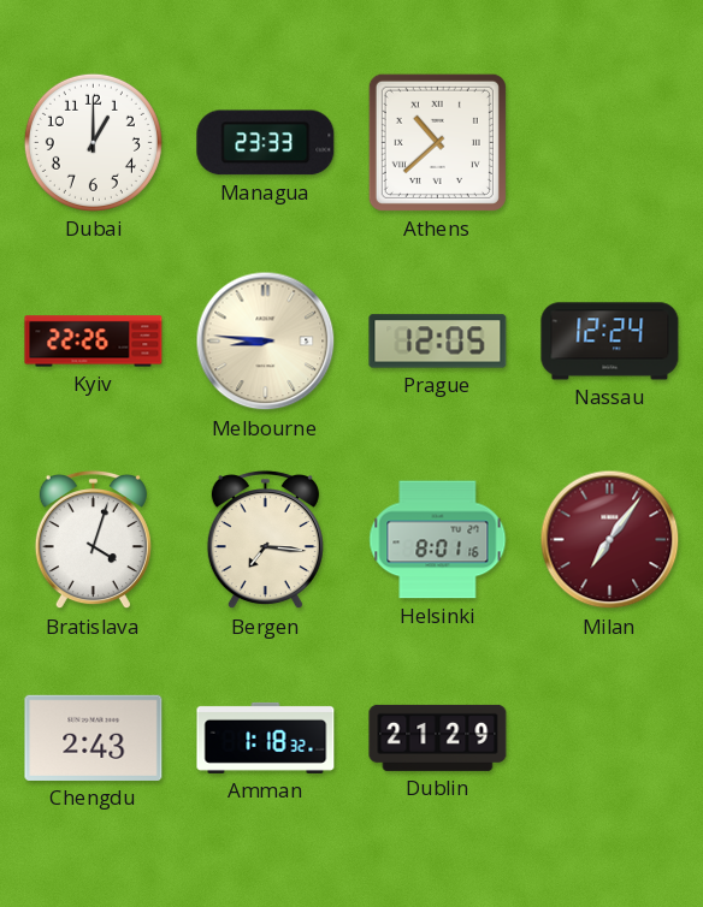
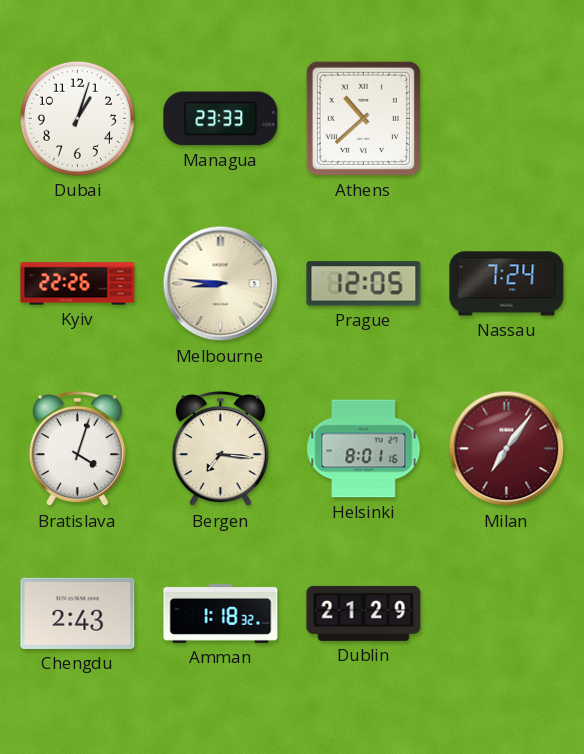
Dubai: 1:00 -> 1:03
Nassau: 12:24 -> 7:24
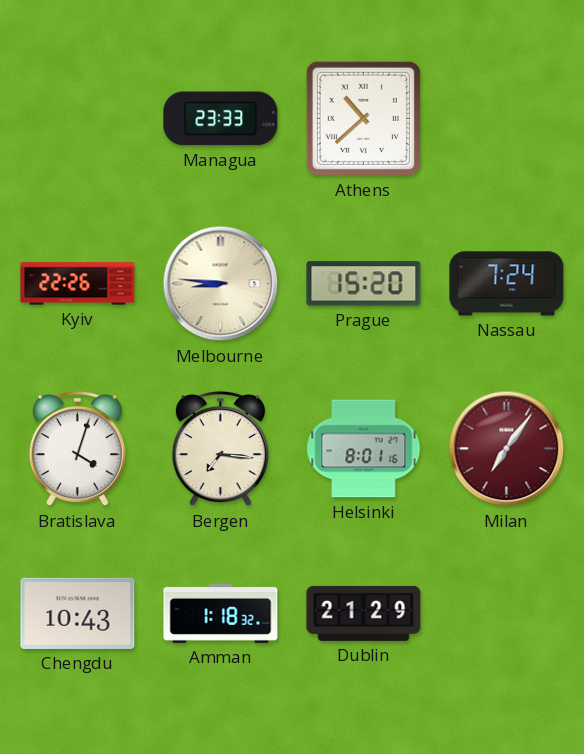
Dubai: 1:03 -> none
Prague: 12:05 -> 15:20
Chengdu: 2:43 -> 10:43
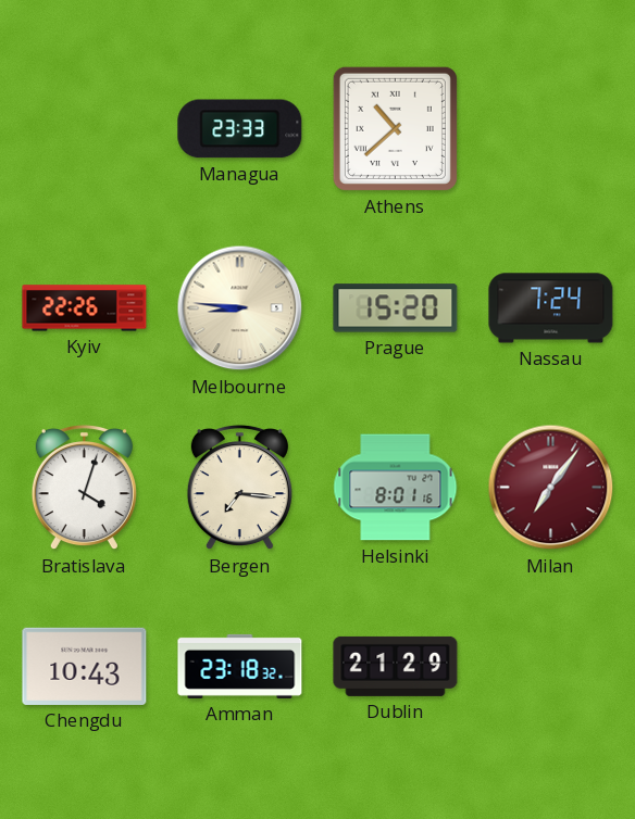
Amman: 1:18 -> 23:18
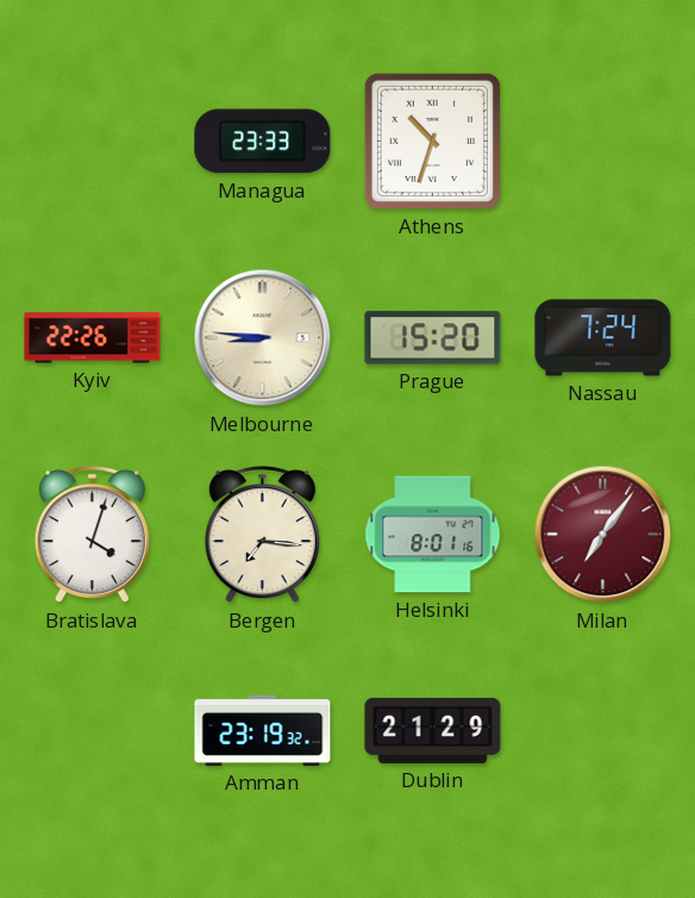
Athens: 10:38 -> 10:33
Chengdu: 10:43 -> none
Amman: 23:18 -> 23:19
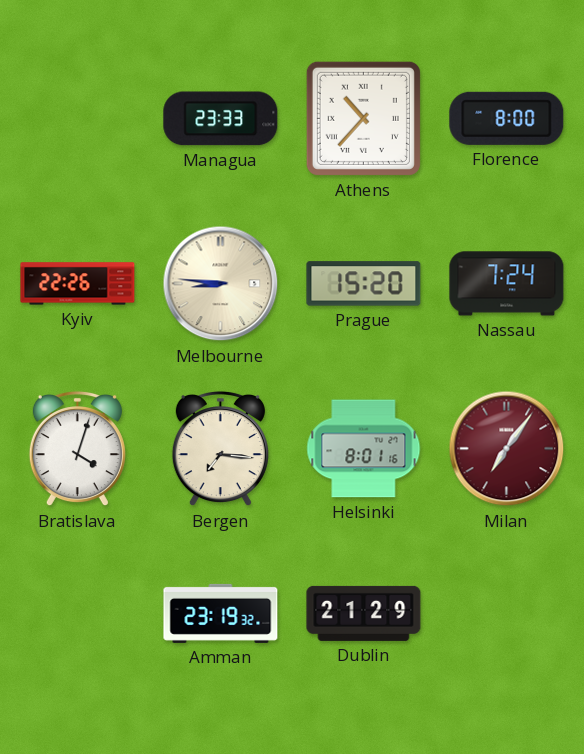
Athens: 10:33 -> 10:37
Florence: none -> 8:00
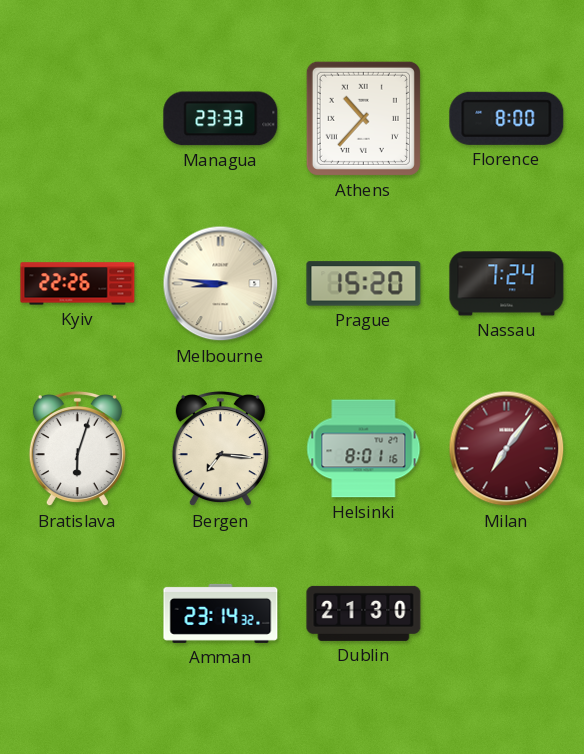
Bratislava: 4:03 -> 6:03
Amman: 23:19 -> 23:14
Dublin: 21:29 -> 21:30
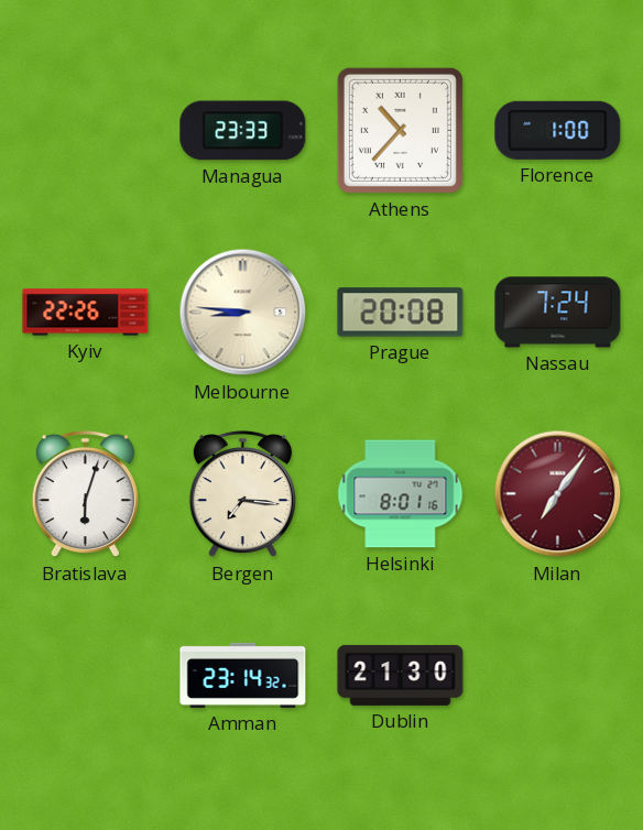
Florence: 8:00 -> 1:00
Prague: 15:20 -> 20:08
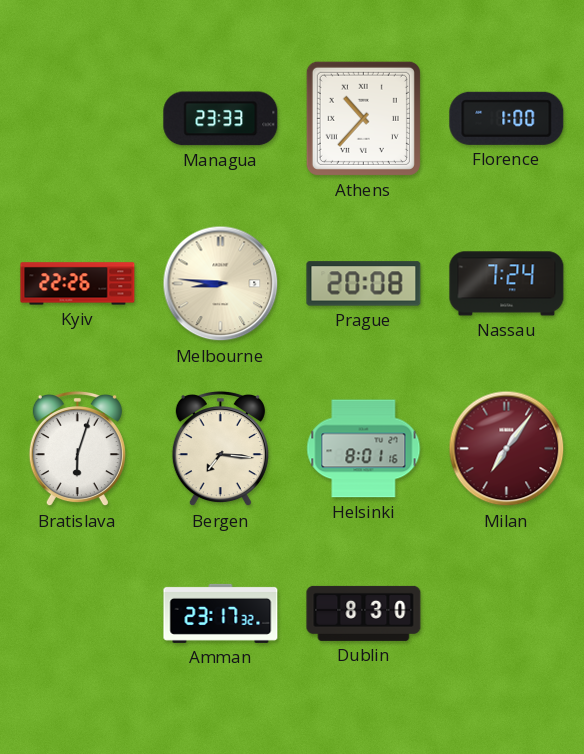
Amman: 23:14 -> 23:17
Dublin: 21:30 -> 8:30
